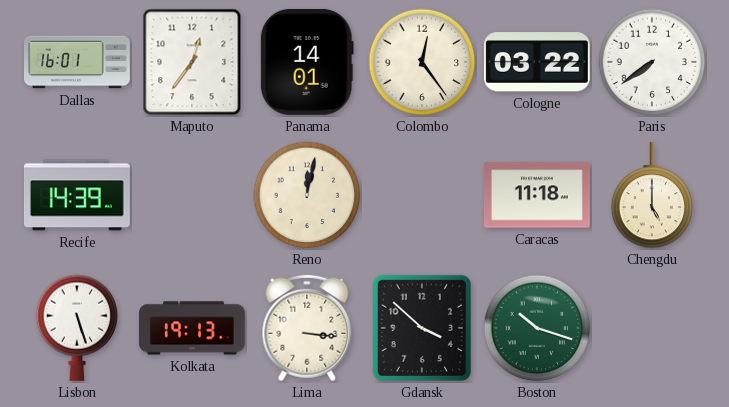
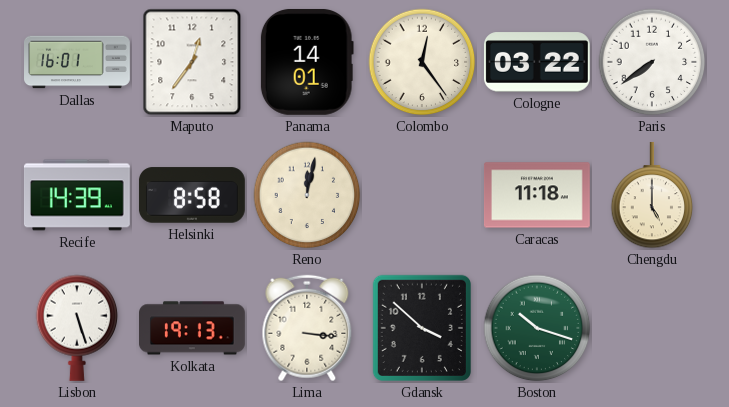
Helsinki: none -> 8:58
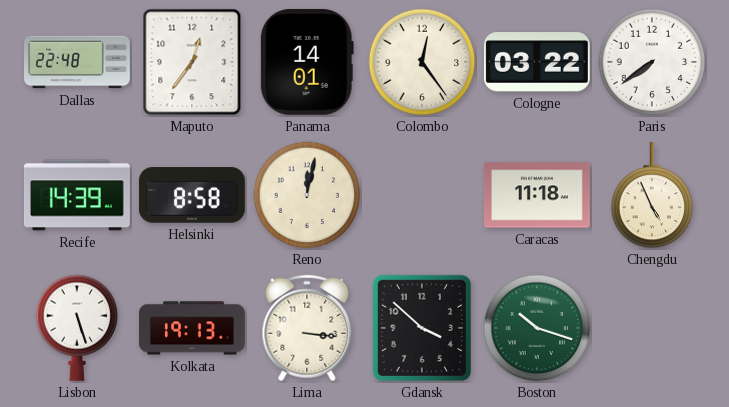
Dallas: 16:01 -> 22:48
Chengdu: 5:00 -> 4:56
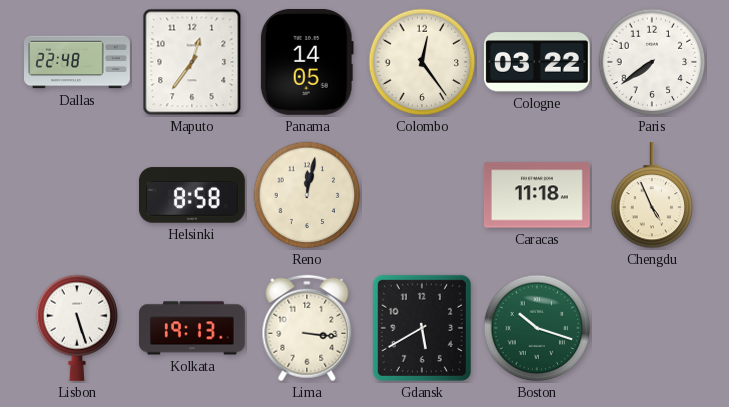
Panama: 14:01 -> 14:05
Recife: 14:39 -> none
Gdansk: 3:52 -> 5:40
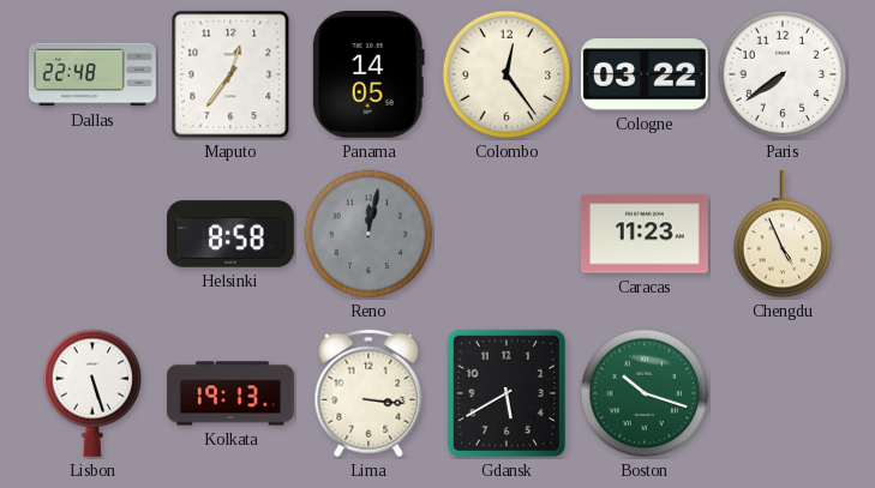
Reno dial: cream -> grey
Caracas: 11:18 -> 11:23
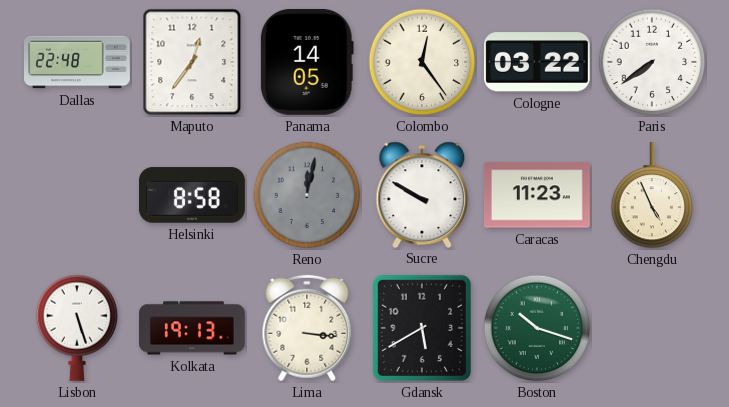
Sucre: none -> 9:50
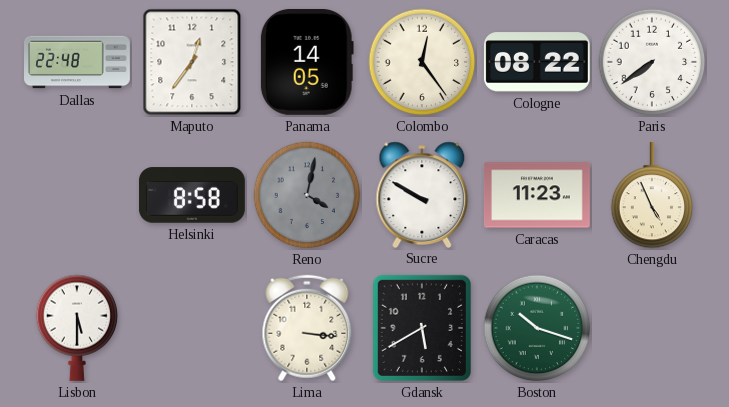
Cologne: 03:22 -> 08:22
Reno: 12:02 -> 4:02
Lisbon: 5:27 -> 5:30
Kolkata: 19:13 -> none
